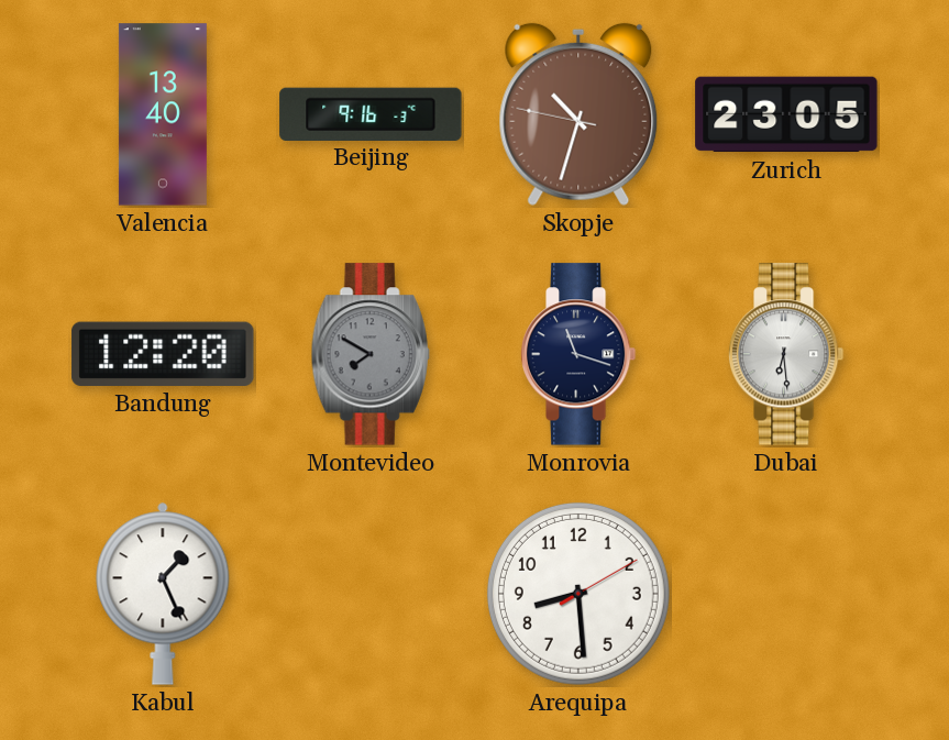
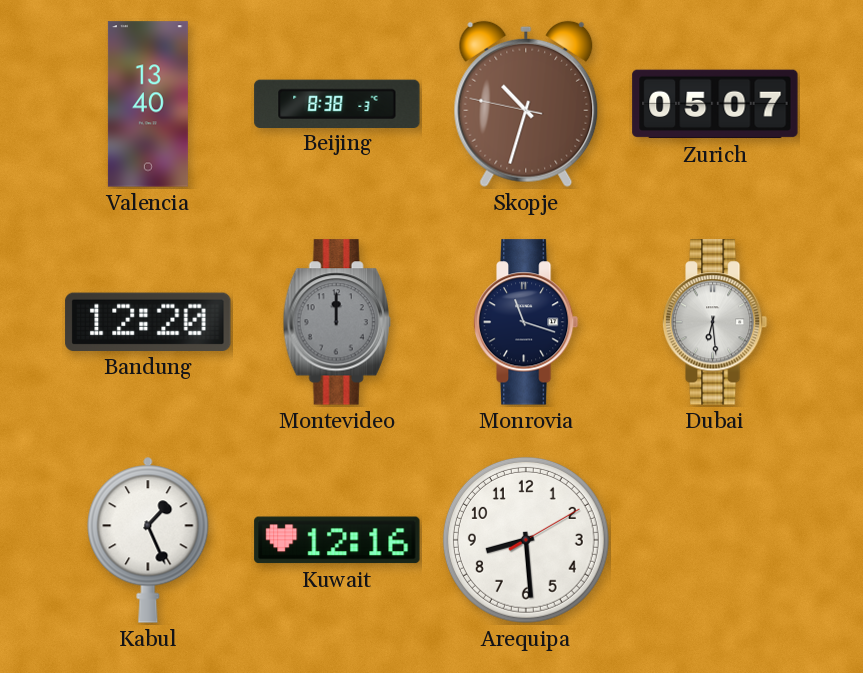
Beijing: 9:16 -> 8:38
Zurich: 23:05 -> 05:07
Montevideo: 7:50 -> 12:00
Kuwait: none -> 12:16
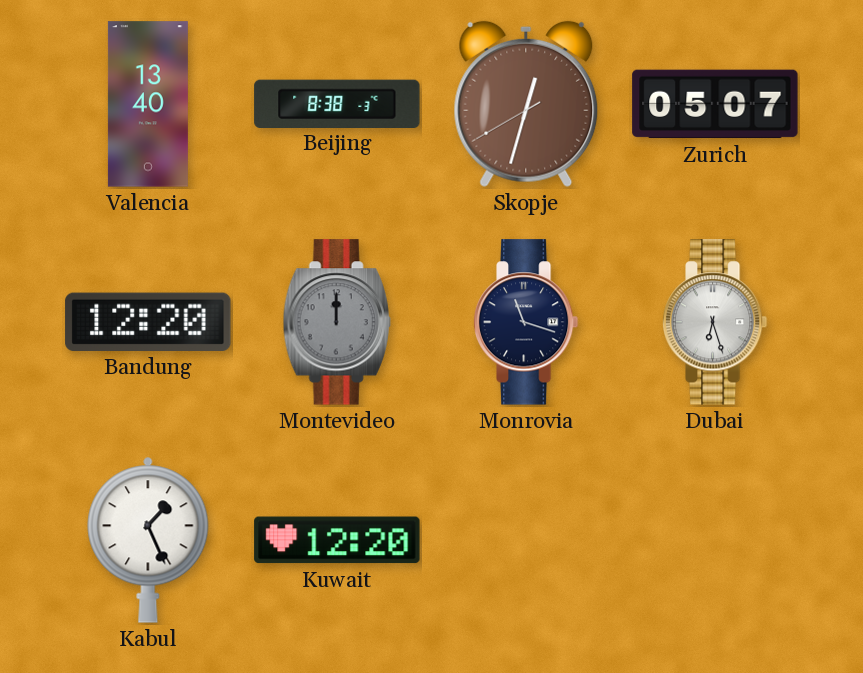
Skopje: 10:32 -> 12:32
Dubai: 6:29 -> 6:27
Kuwait: 12:16 -> 12:20
Arequipa: 8:29 -> none
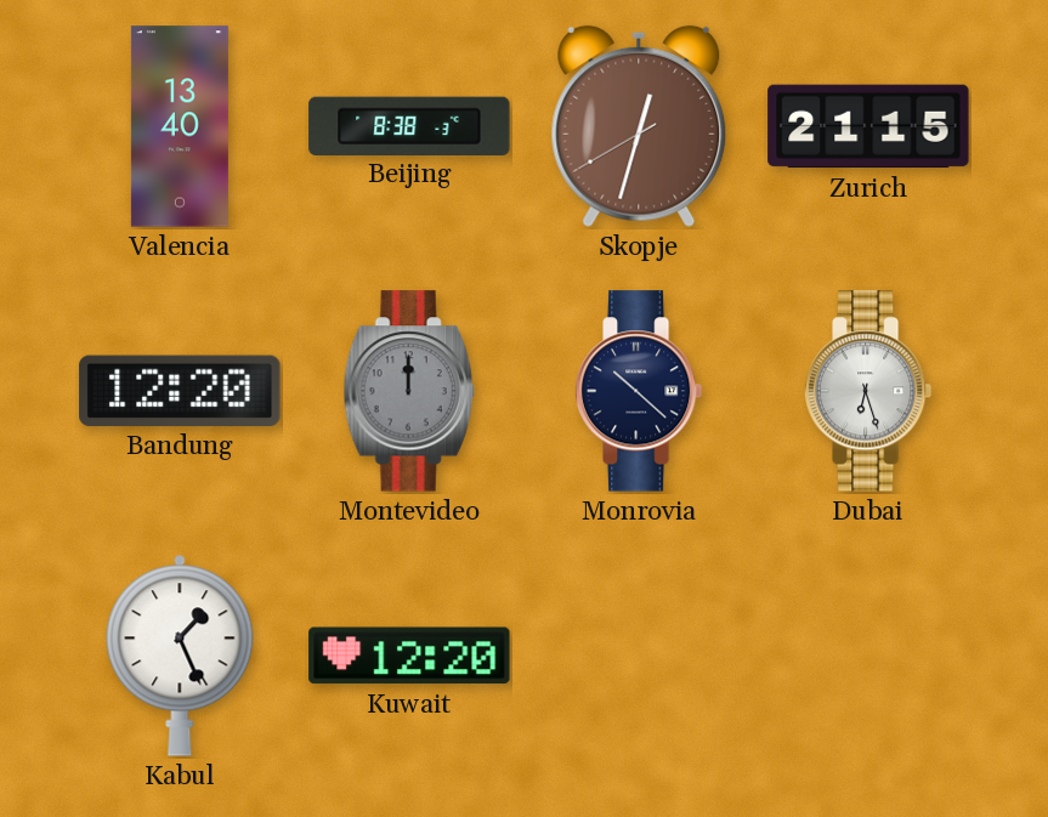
Zurich: 05:07 -> 21:15
Monrovia: 11:18 -> 10:22
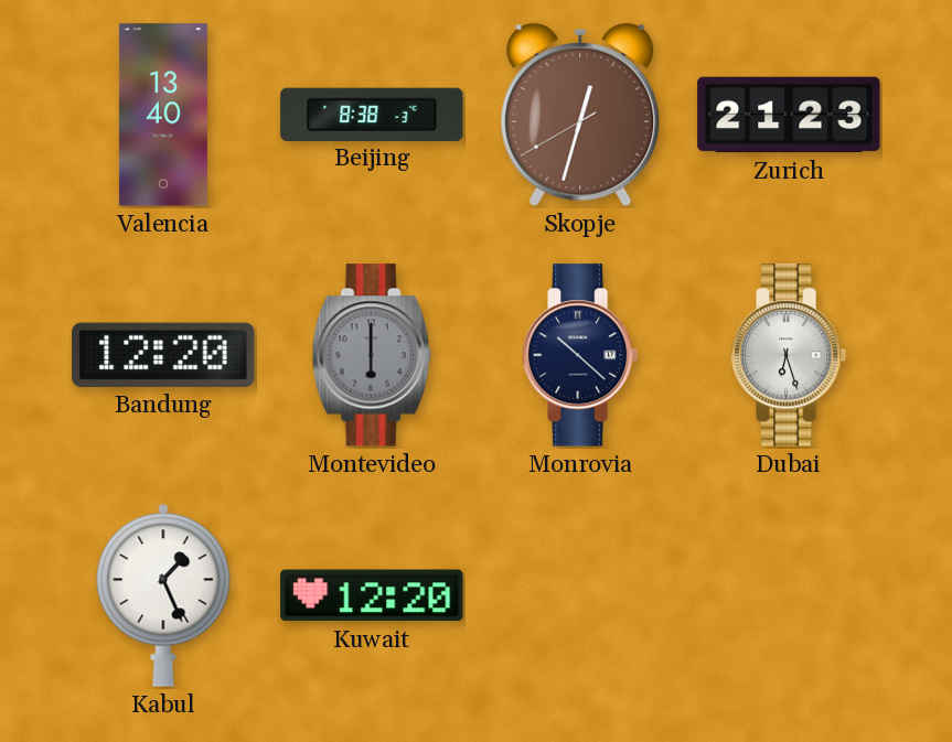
Zurich: 21:15 -> 21:23
Montevideo: 12:00 -> 6:00
